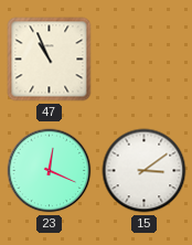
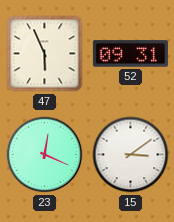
47: 10:56 -> 5:56
52: none -> 09:31
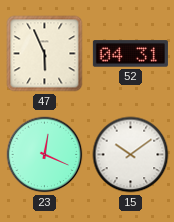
52: 09:31 -> 04:31
15: 3:09 -> 10:09
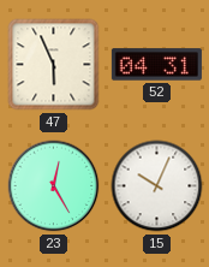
23: 12:19 -> 12:25
15: 10:09 -> 10:04
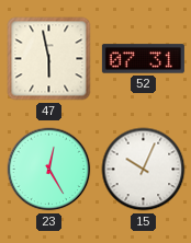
47: 5:56 -> 5:58
52: 04:31 -> 07:31
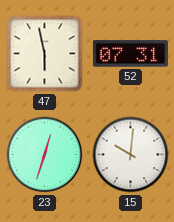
23: 12:25 -> 12:33
15: 10:04 -> 10:01
